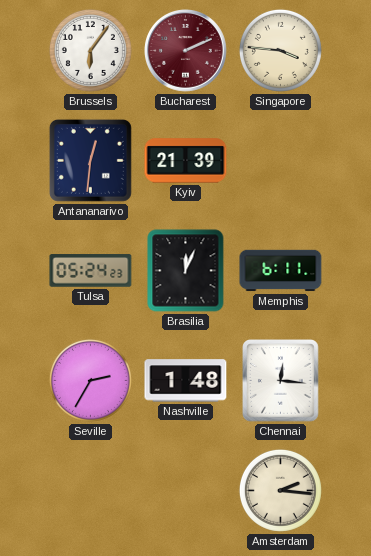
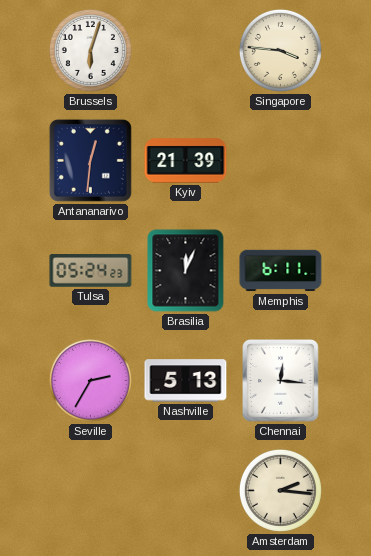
Brussels: 6:06 -> 6:03
Bucharest: 2:11 -> none
Nashville: 1:48 -> 5:13
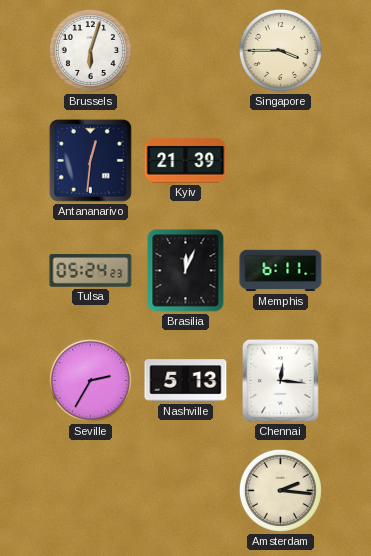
Singapore: 3:46 -> 3:45
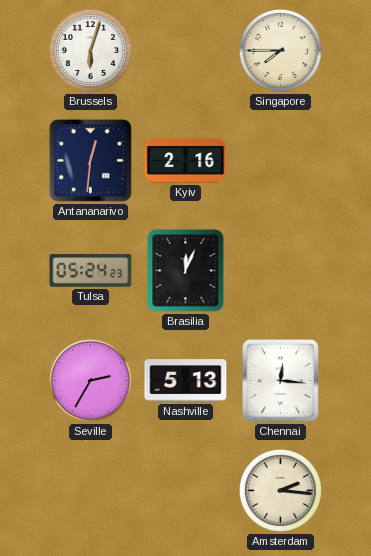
Singapore: 3:45 -> 7:45
Kyiv: 21:39 -> 2:16
Memphis: 6:11 -> none
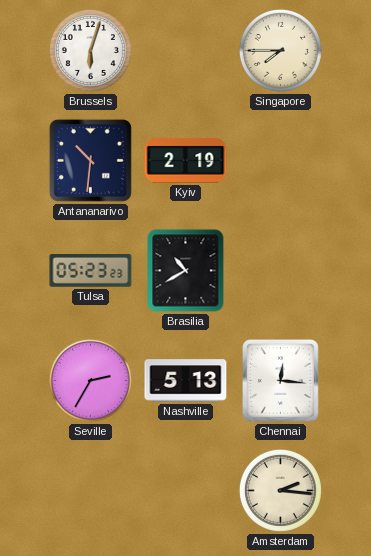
Antananarivo: 12:31 -> 10:31
Kyiv: 2:16 -> 2:19
Tulsa: 05:24 -> 05:23
Brasilia: 12:04 -> 10:40
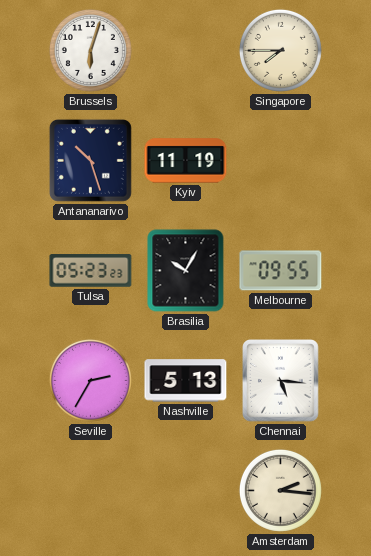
Antananarivo: 10:31 -> 10:27
Kyiv: 2:19 -> 11:19
Brasilia: 10:40 -> 10:05
Melbourne: none -> 09:55
Chennai: 12:16 -> 5:16
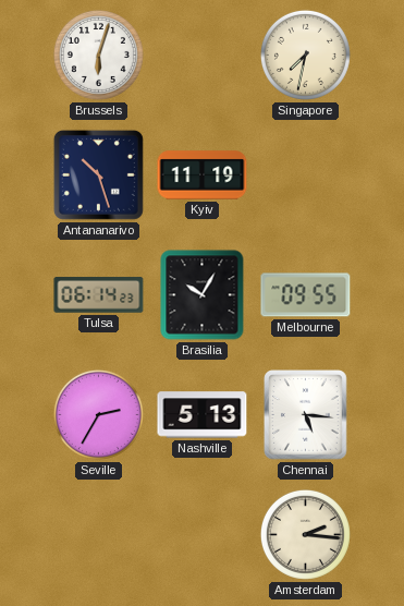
Singapore: 7:45 -> 7:32
Tulsa: 05:23 -> 06:14
